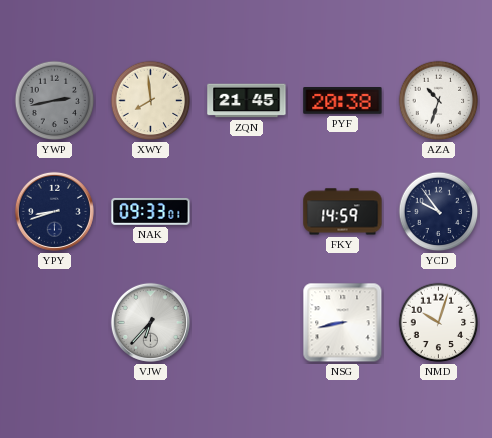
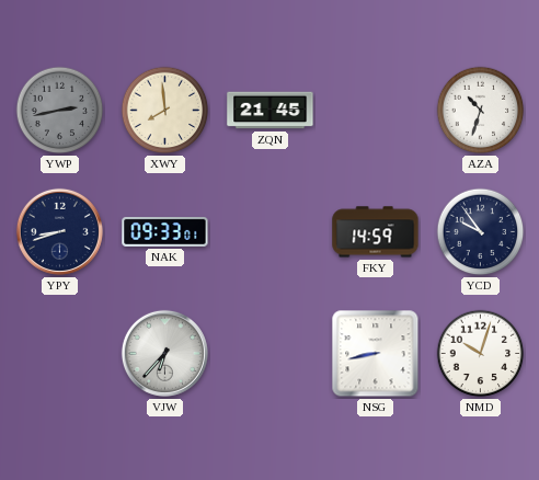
PYF: 20:38 -> none
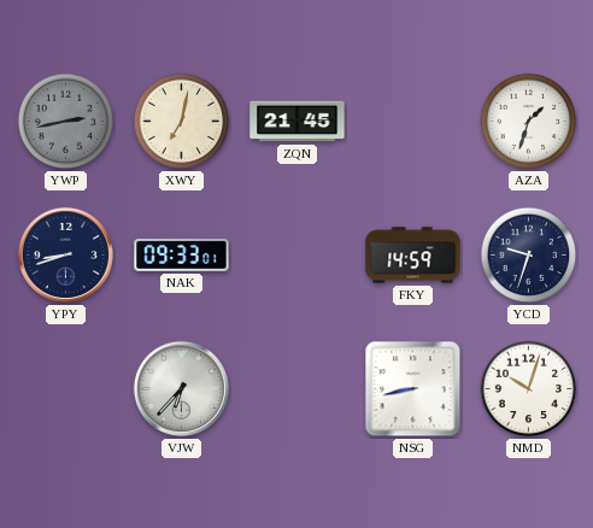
XWY: 7:59 -> 7:02
AZA: 10:33 -> 1:33
YCD: 9:54 -> 9:33
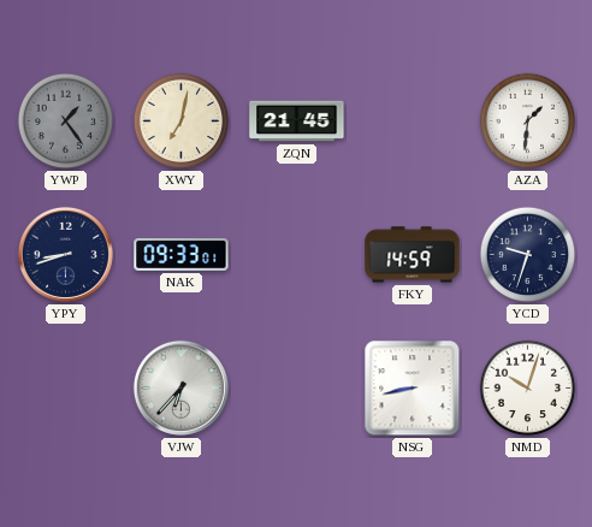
YWP: 2:43 -> 1:24
AZA: 1:33 -> 1:31
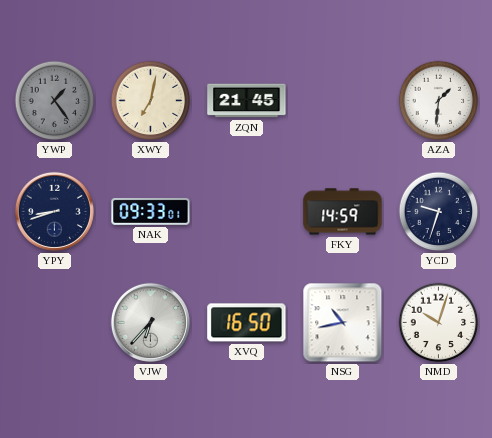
XVQ: none -> 16:50
NSG: 8:43 -> 10:43
